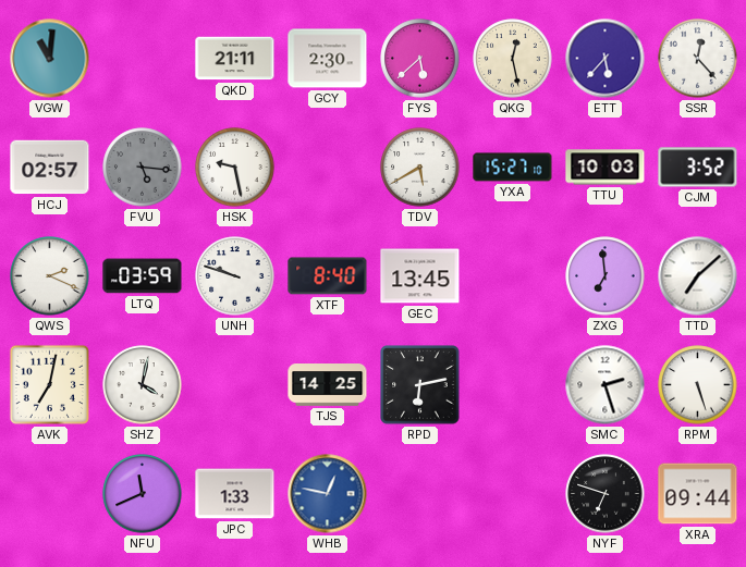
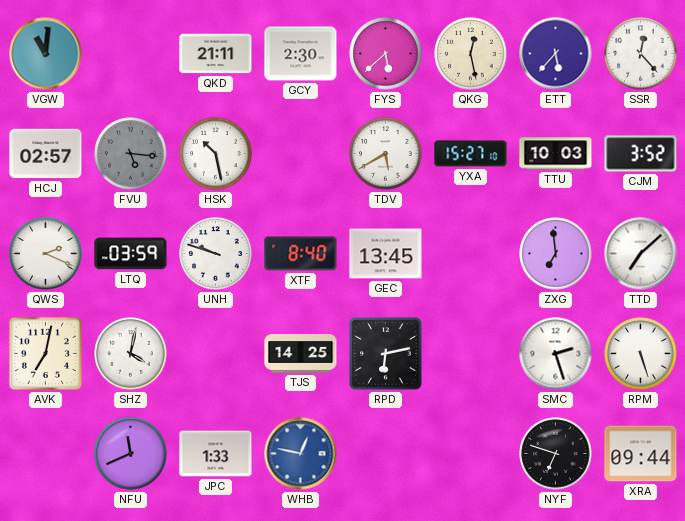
HSK: 9:28 -> 10:28
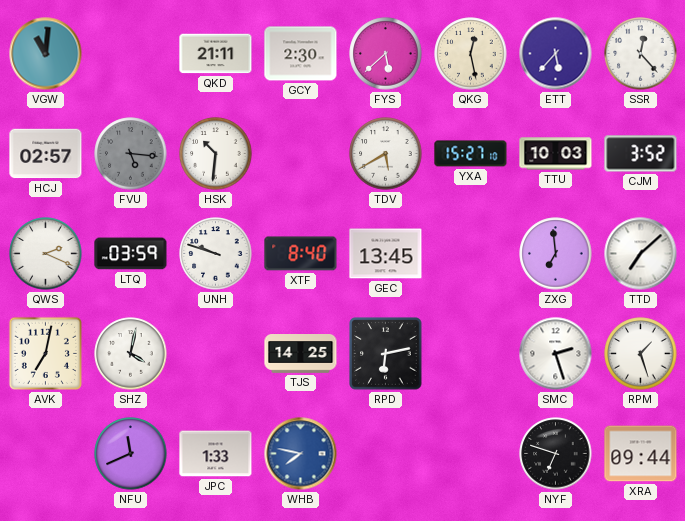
HSK: 10:28 -> 10:31
RPM: 5:27 -> 1:27
WHB: 12:47 -> 7:47
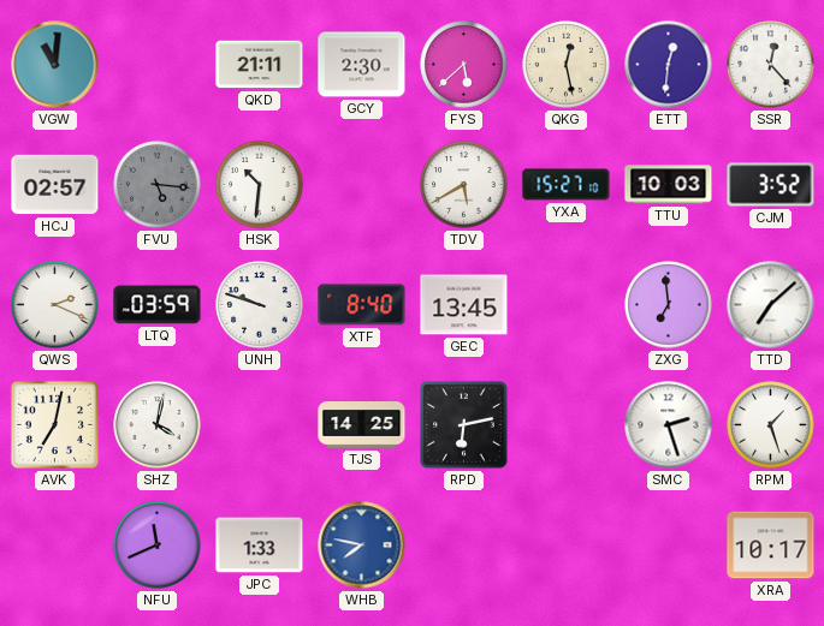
ETT: 5:37 -> 12:31
NYF: 6:48 -> none
XRA: 09:44 -> 10:17
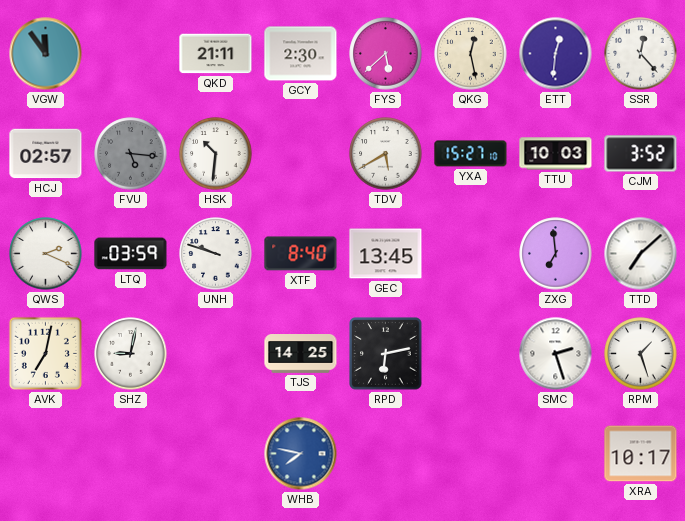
VGW: 11:01 -> 11:54
SHZ: 4:02 -> 9:02
NFU: 11:41 -> none
JPC: 1:33 -> none
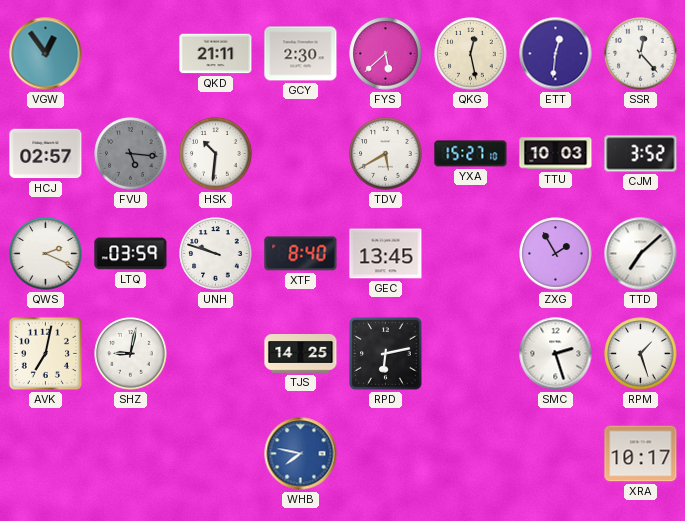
VGW: 11:54 -> 12:54
ZXG: 6:59 -> 1:55
